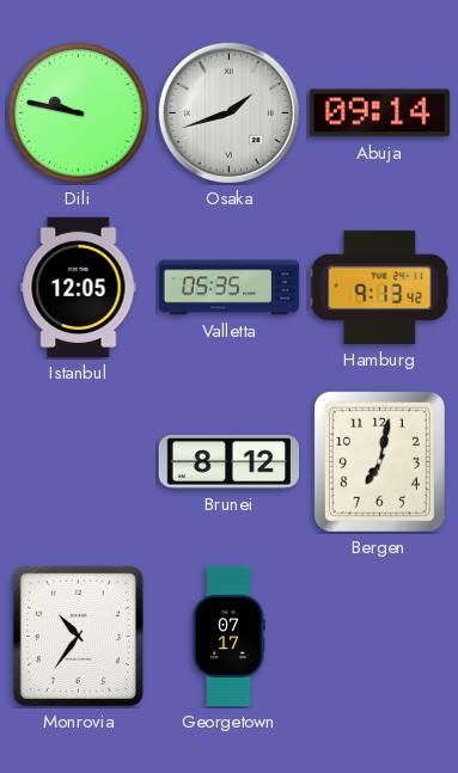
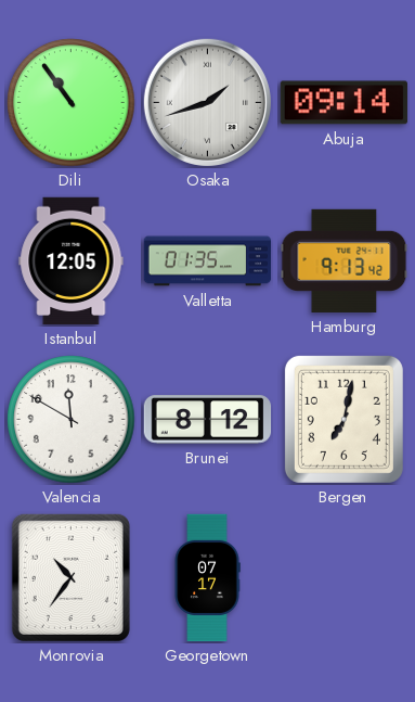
Dili: 9:47 -> 10:54
Valletta: 05:35 -> 01:35
Valencia: none -> 11:50
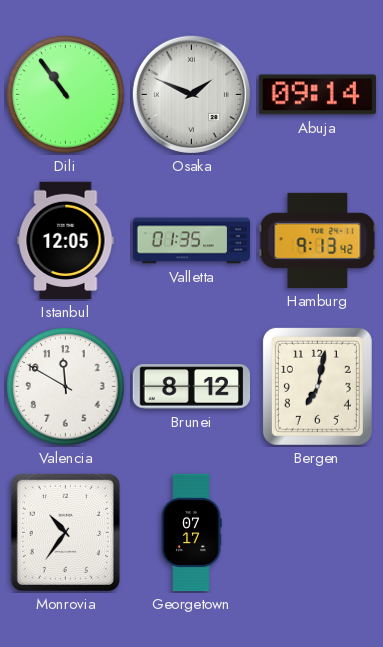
Osaka: 1:42 -> 1:49
